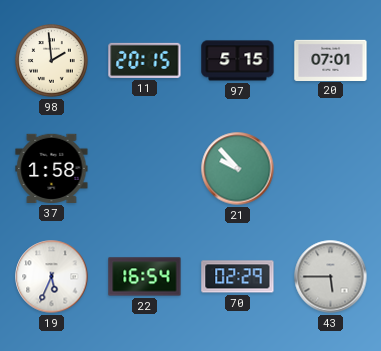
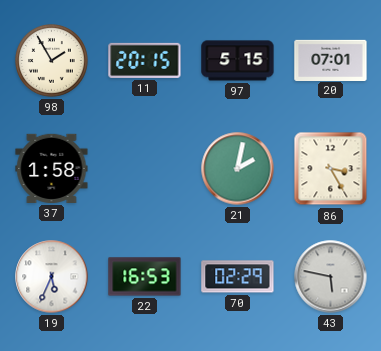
98: 1:59 -> 1:55
21: 9:53 -> 2:02
86: none -> 3:25
22: 16:54 -> 16:53
43: 5:45 -> 5:47
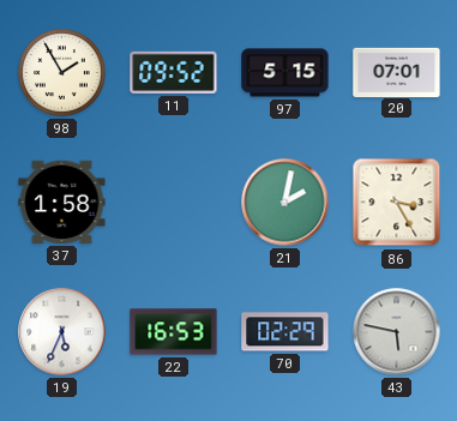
11: 20:15 -> 09:52
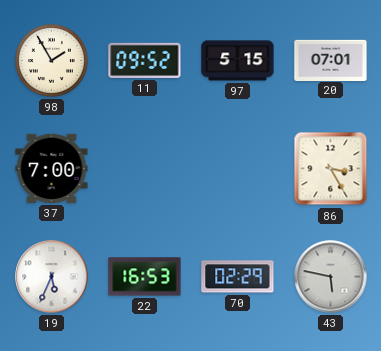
37: 1:58 -> 7:00
21: 2:02 -> none
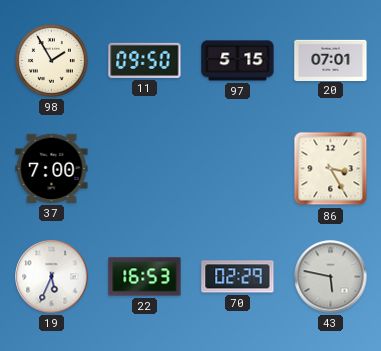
11: 09:52 -> 09:50
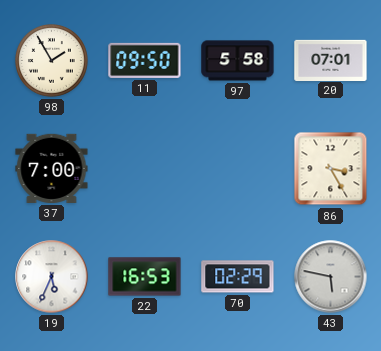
97: 5:15 -> 5:58
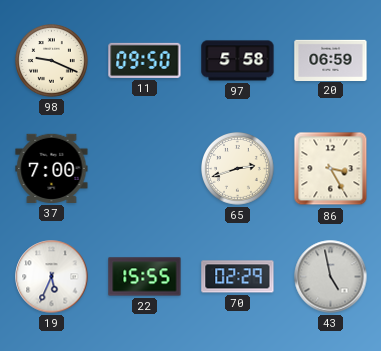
98: 1:55 -> 9:19
20: 07:01 -> 06:59
65: none -> 2:42
22: 16:53 -> 15:55
43: 5:47 -> 4:58
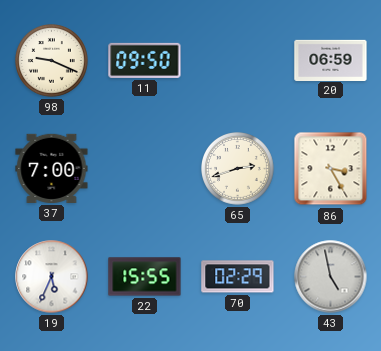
97: 5:58 -> none
